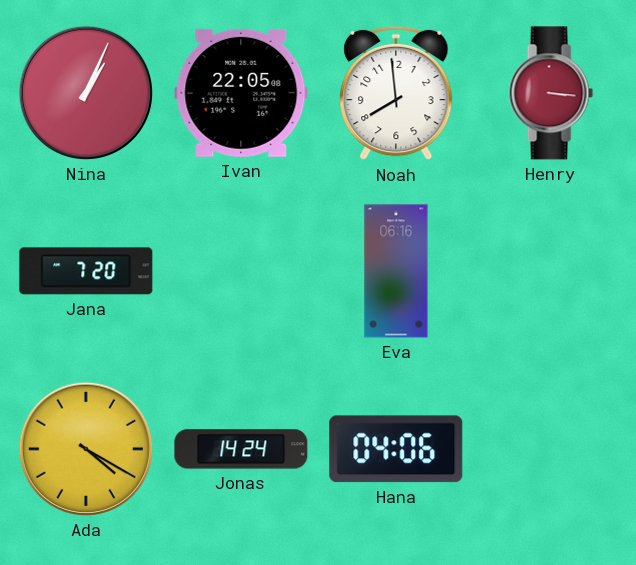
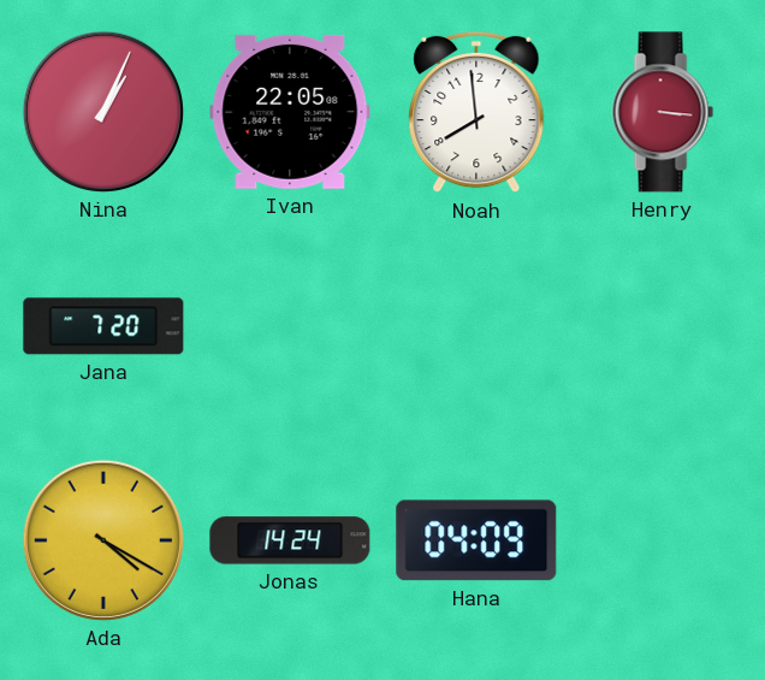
Eva: 06:16 -> none
Hana: 04:06 -> 04:09
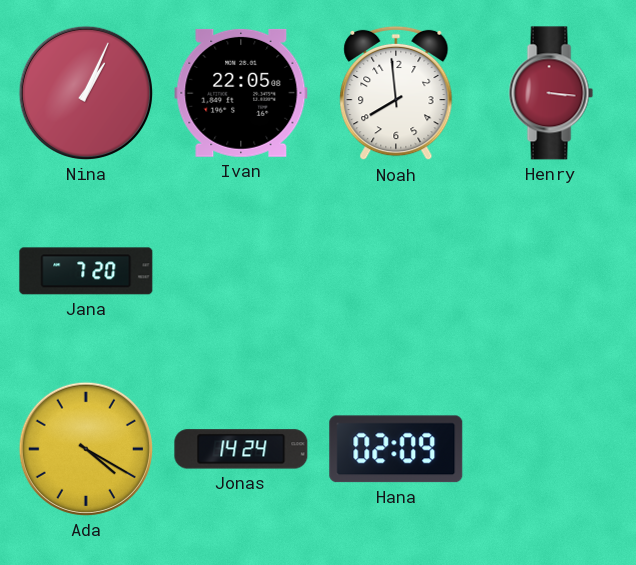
Hana: 04:09 -> 02:09
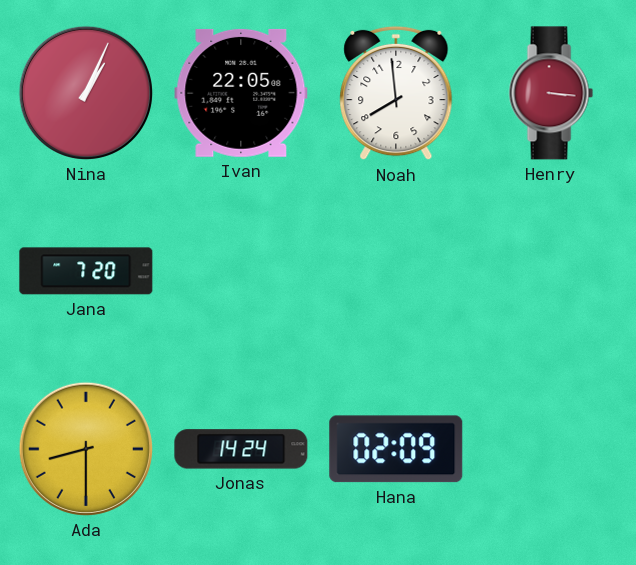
Ada: 4:20 -> 8:30
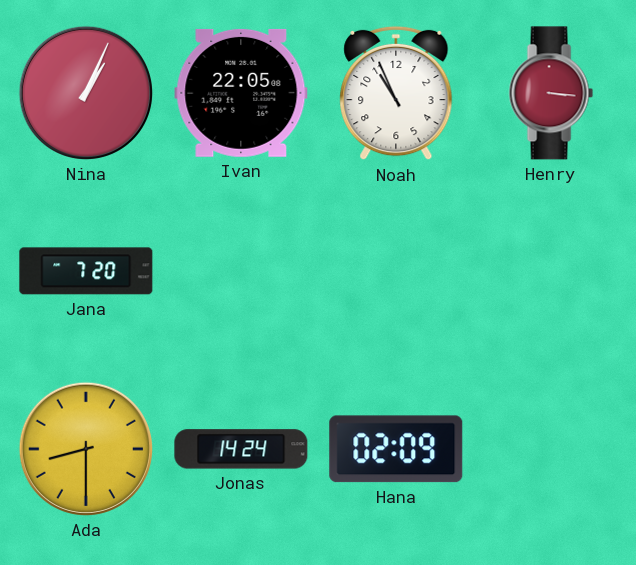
Noah: 7:59 -> 10:56
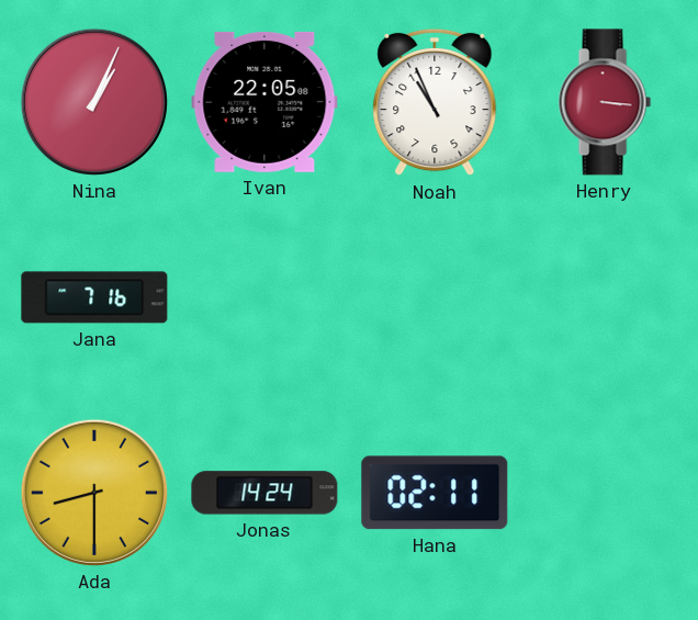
Jana: 7:20 -> 7:16
Hana: 02:09 -> 02:11
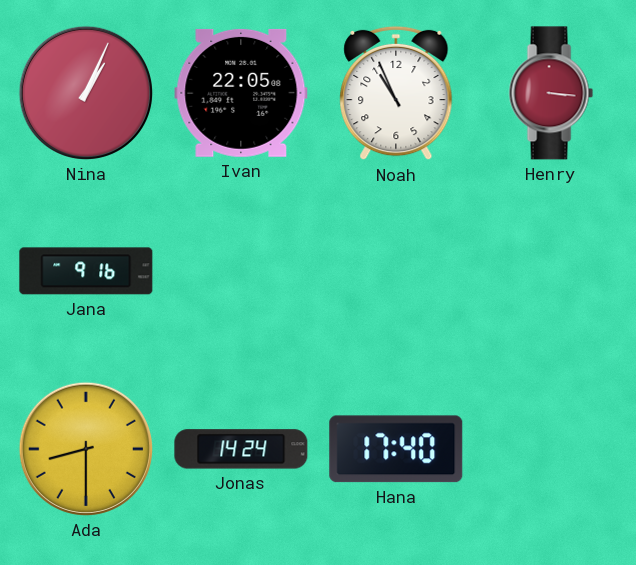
Jana: 7:16 -> 9:16
Hana: 02:11 -> 17:40
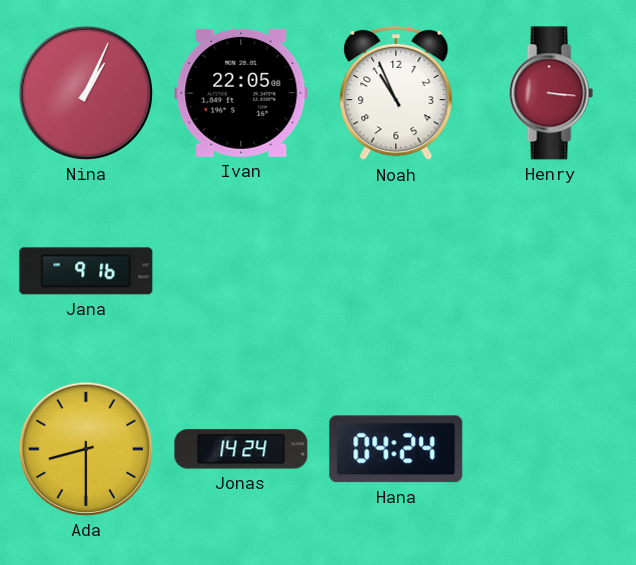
Hana: 17:40 -> 04:24
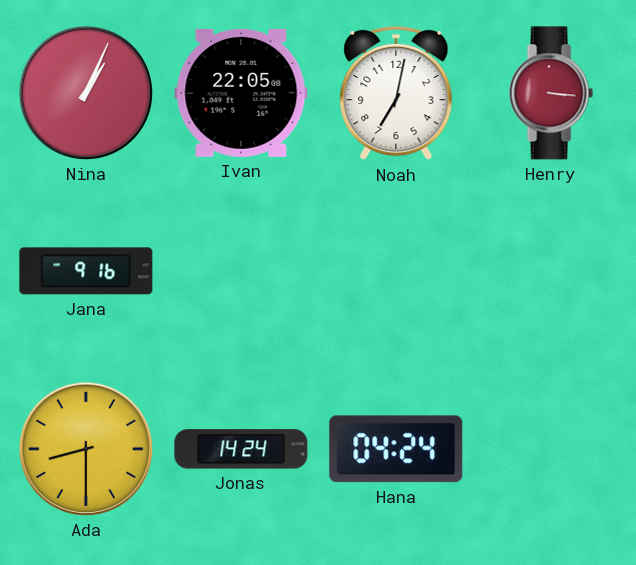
Noah: 10:56 -> 7:02
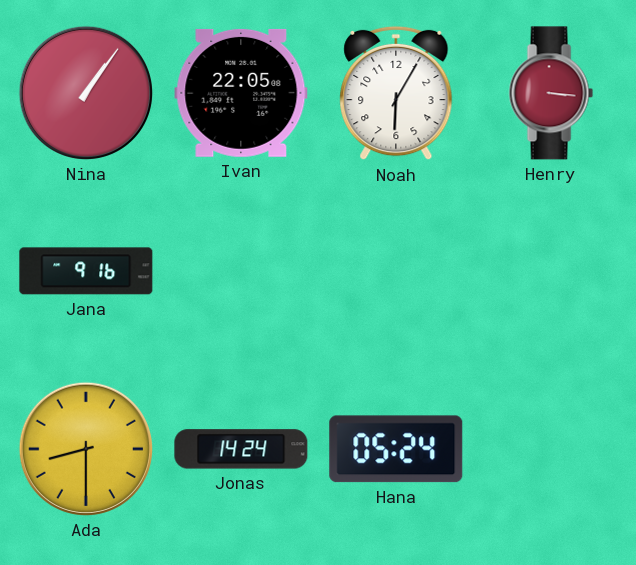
Nina: 1:04 -> 1:06
Noah: 7:02 -> 6:05
Hana: 04:24 -> 05:24
